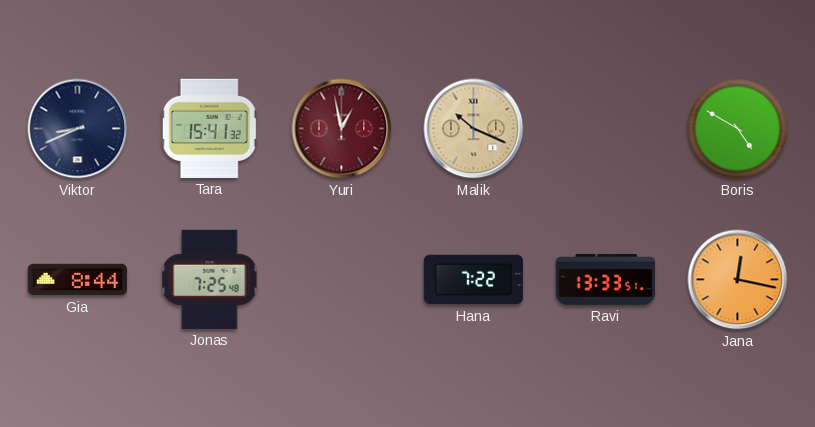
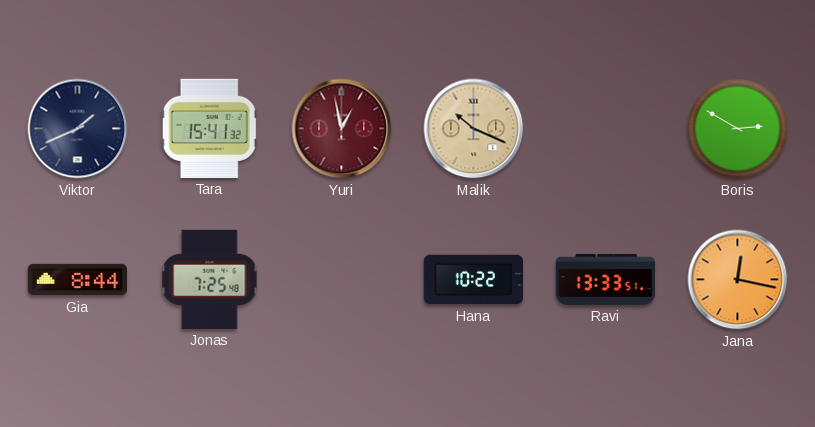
Viktor: 8:41 -> 1:41
Boris: 4:50 -> 2:50
Hana: 7:22 -> 10:22
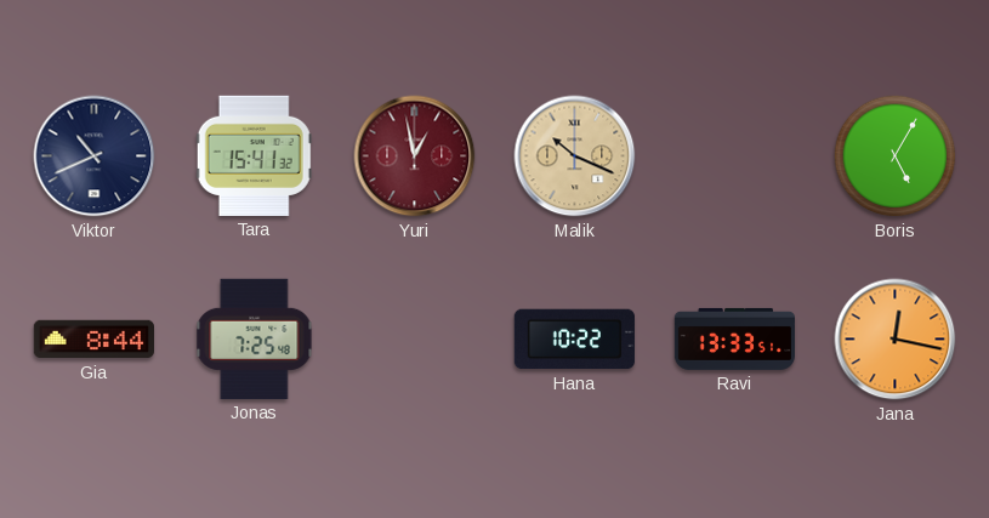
Viktor: 1:41 -> 10:41
Boris: 2:50 -> 5:05
